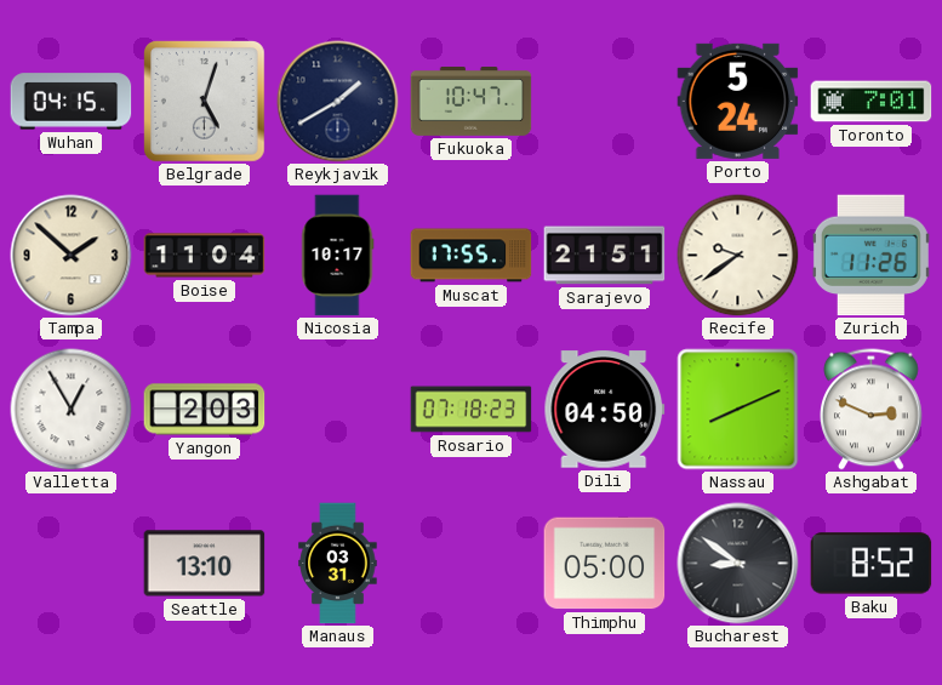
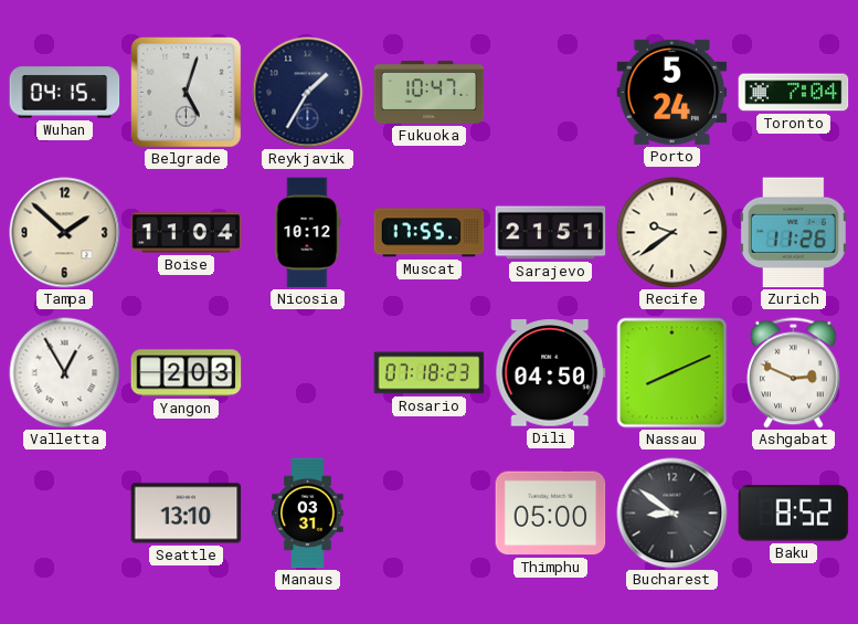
Reykjavik: 1:40 -> 1:35
Toronto: 7:01 -> 7:04
Nicosia: 10:17 -> 10:12
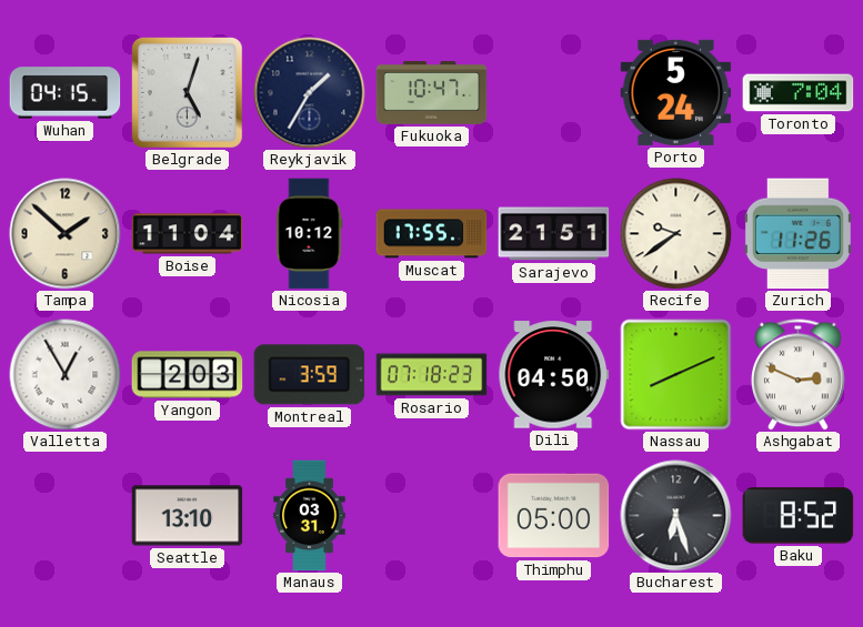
Montreal: none -> 3:59
Bucharest: 8:51 -> 6:27
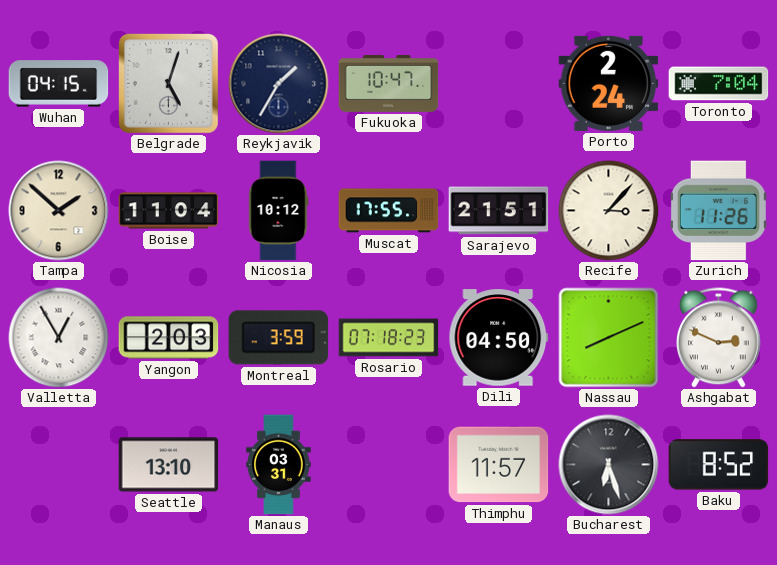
Porto: 5:24 -> 2:24
Recife: 9:39 -> 3:07
Thimphu: 05:00 -> 11:57
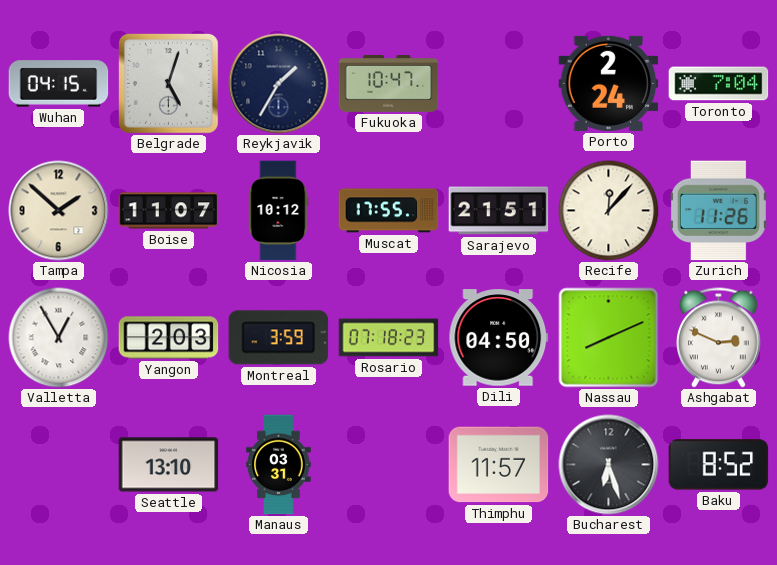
Boise: 11:04 -> 11:07
Recife: 3:07 -> 12:07
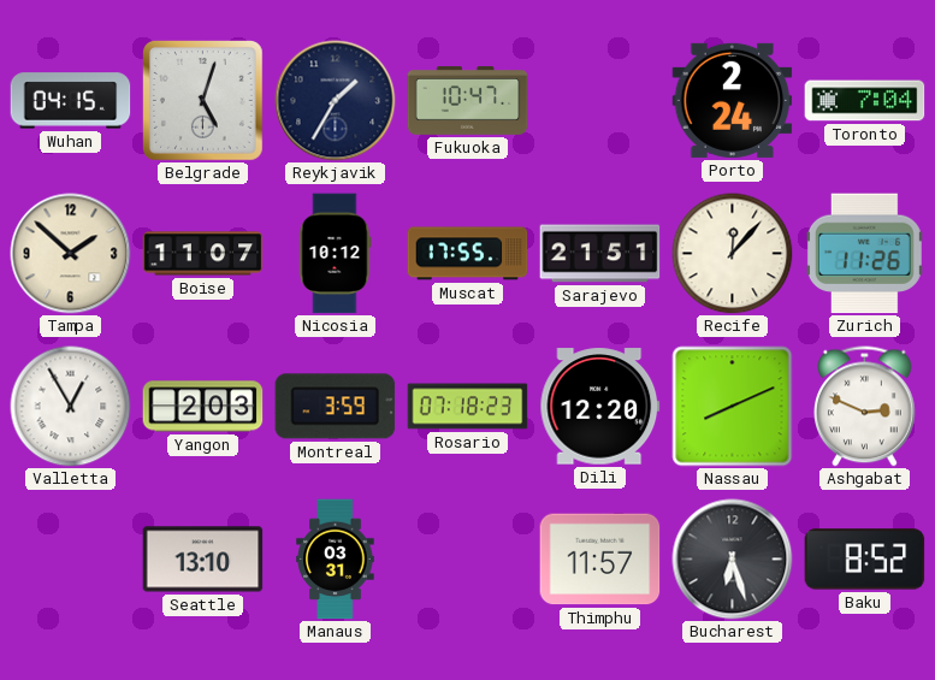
Dili: 04:50 -> 12:20
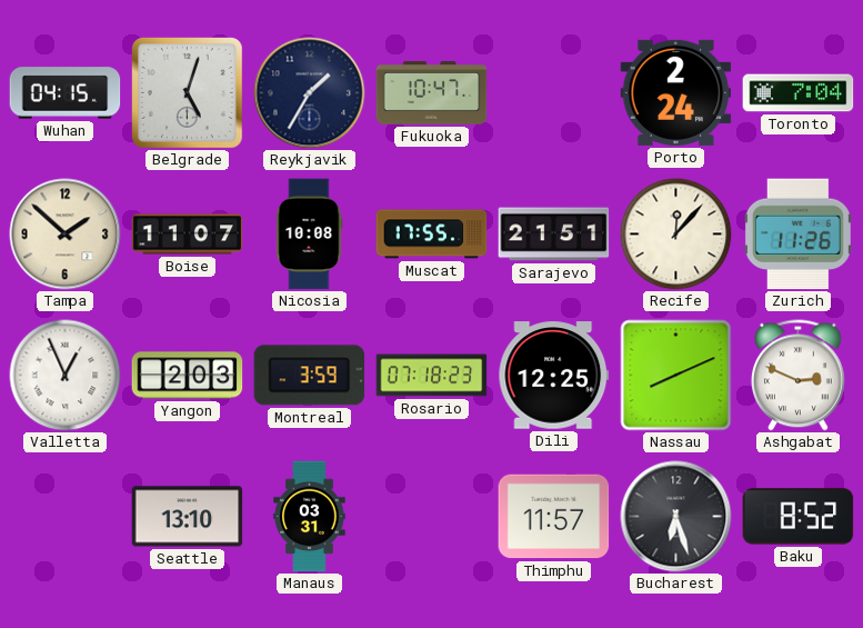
Nicosia: 10:12 -> 10:08
Valletta: 12:55 -> 12:56
Dili: 12:20 -> 12:25
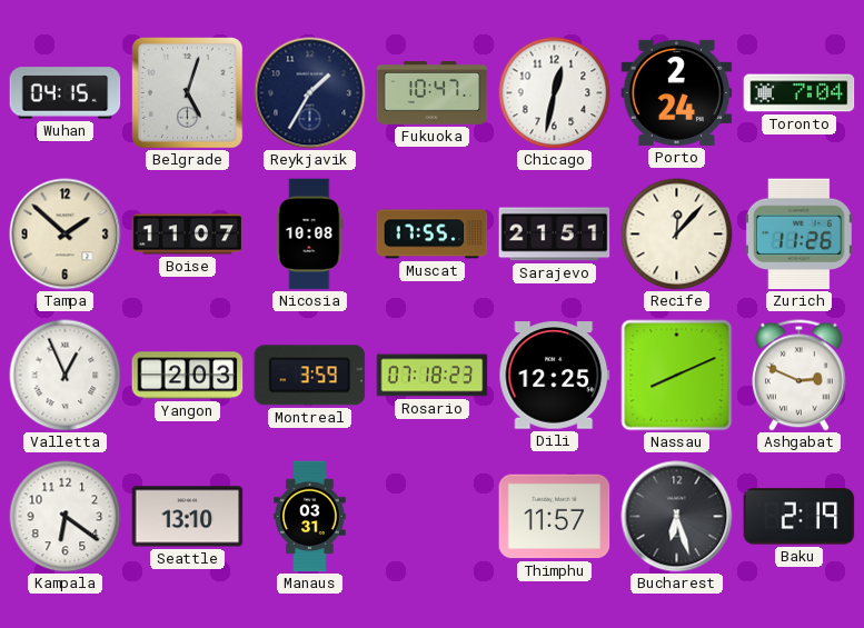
Chicago: none -> 12:32
Kampala: none -> 6:21
Baku: 8:52 -> 2:19
